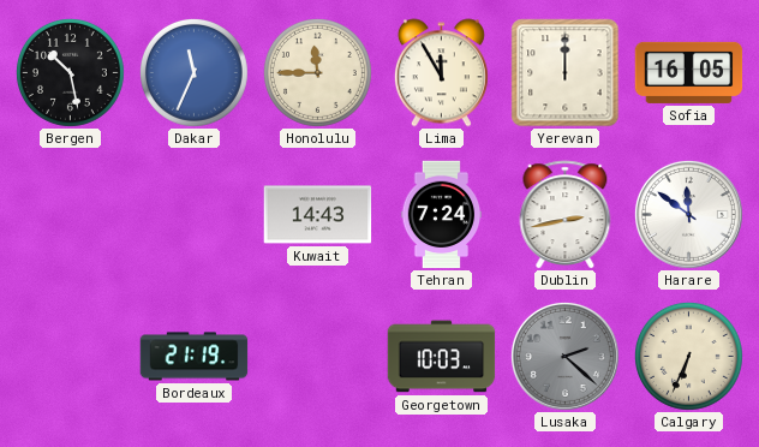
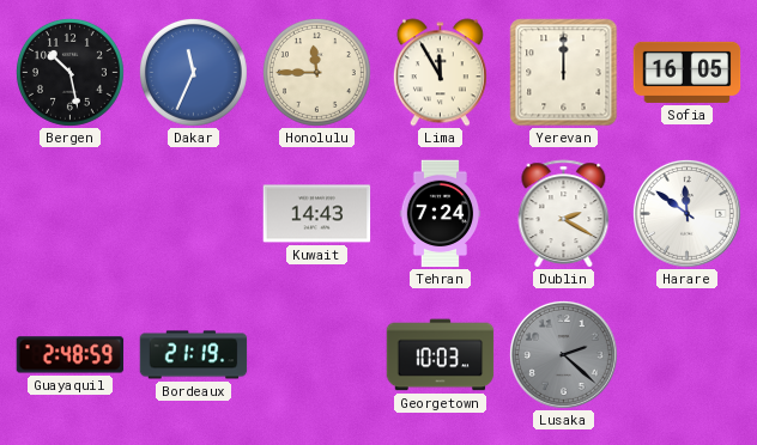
Dublin: 2:43 -> 2:20
Guayaquil: none -> 2:48
Calgary: 6:34 -> none
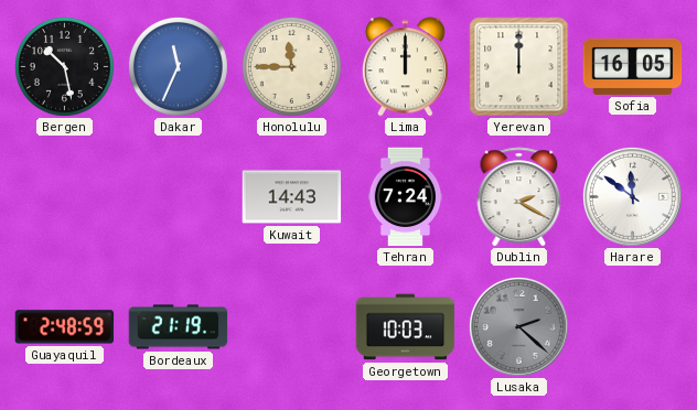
Lima: 11:55 -> 12:00
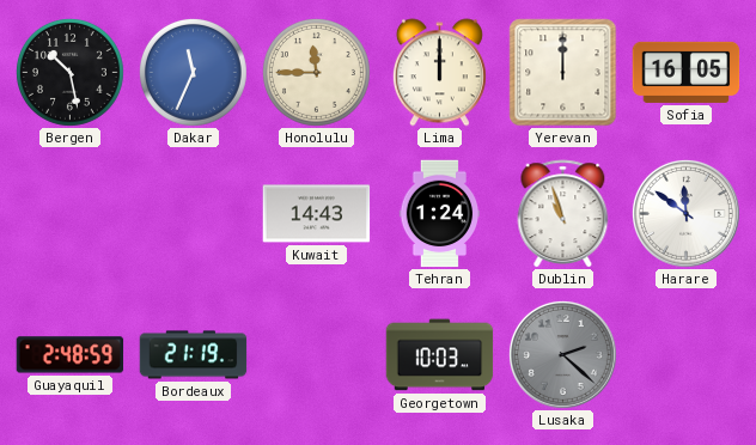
Tehran: 7:24 -> 1:24
Dublin: 2:20 -> 10:57
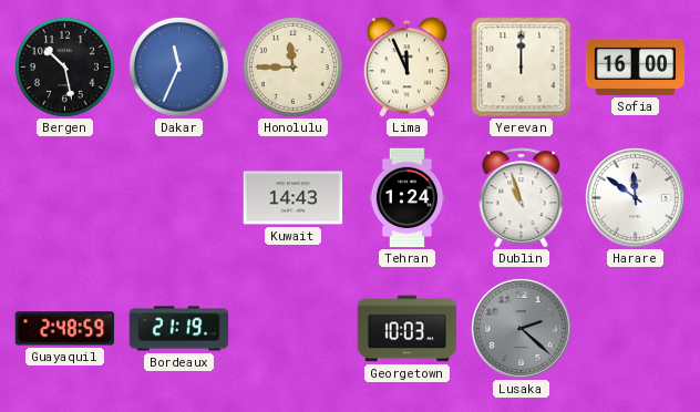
Lima: 12:00 -> 11:56
Sofia: 16:05 -> 16:00
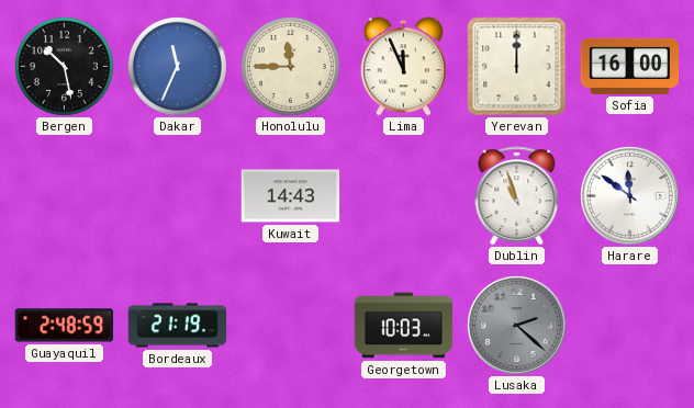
Tehran: 1:24 -> none
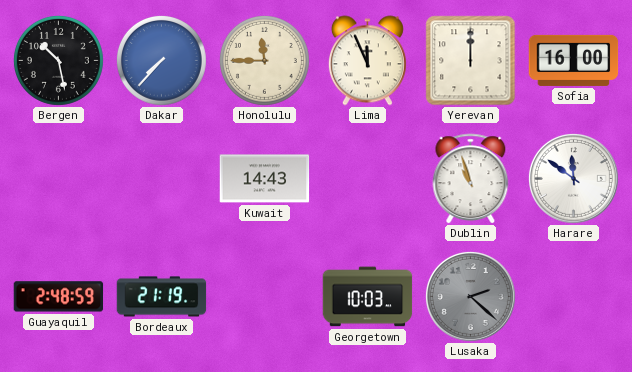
Dakar: 11:34 -> 7:37
